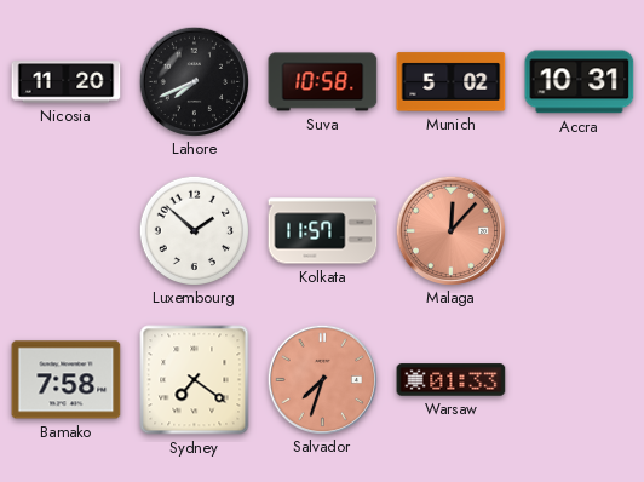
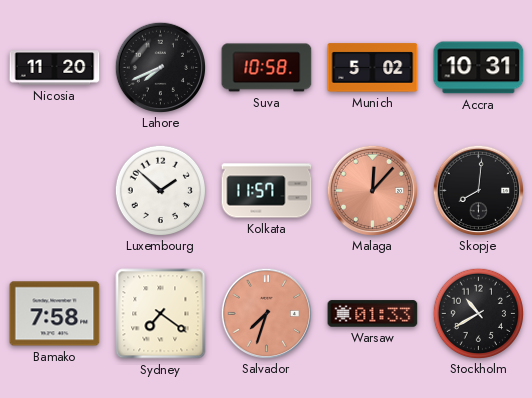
Skopje: none -> 8:01
Stockholm: none -> 10:40
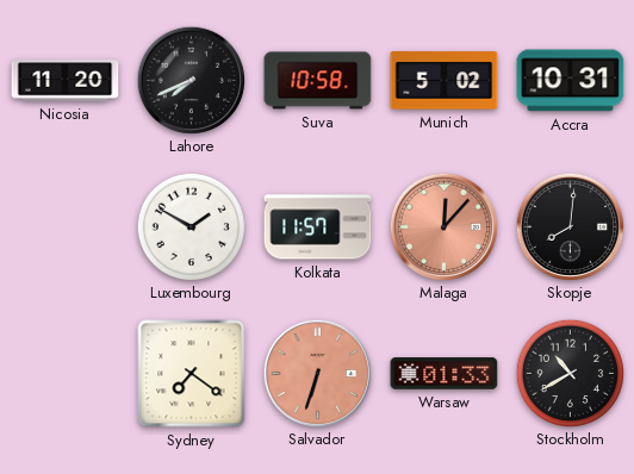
Luxembourg: 1:52 -> 1:50
Bamako: 7:58 -> none
Salvador: 7:33 -> 6:33
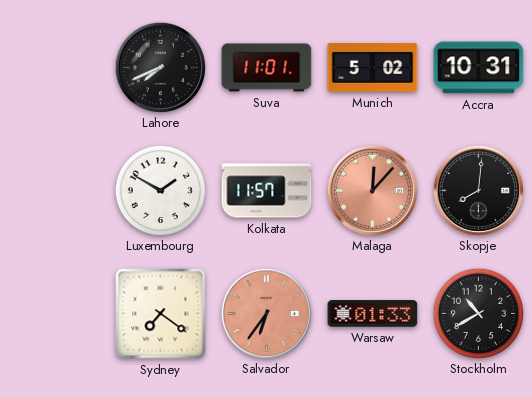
Nicosia: 11:20 -> none
Suva: 10:58 -> 11:01
Salvador: 6:33 -> 6:36
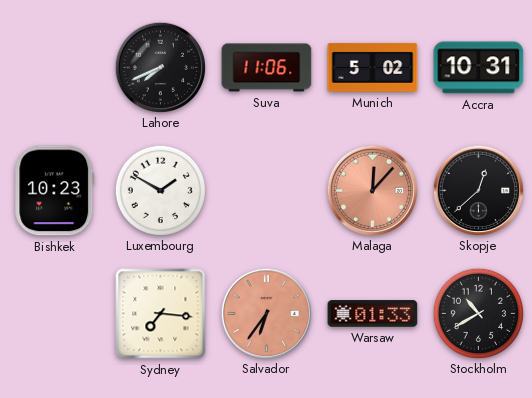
Suva: 11:01 -> 11:06
Bishkek: none -> 10:23
Kolkata: 11:57 -> none
Skopje: 8:01 -> 12:38
Sydney: 7:21 -> 7:16
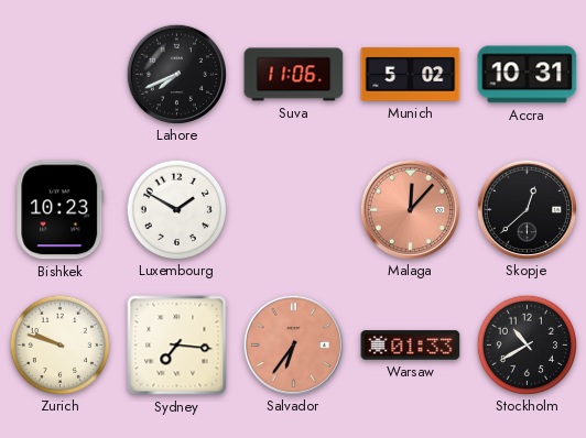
Zurich: none -> 9:48
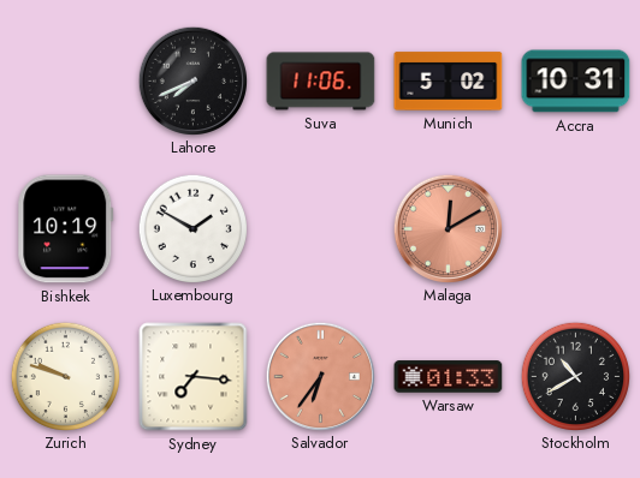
Bishkek: 10:23 -> 10:19
Malaga: 12:07 -> 12:10
Skopje: 12:38 -> none
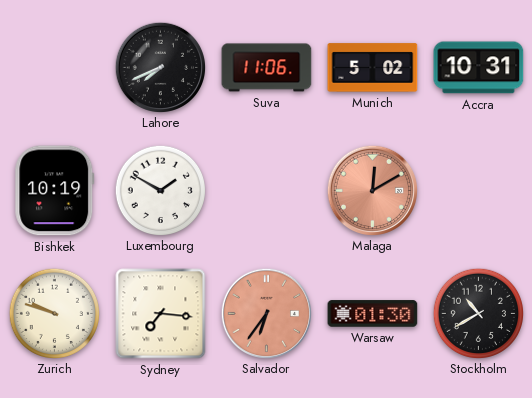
Warsaw: 01:33 -> 01:30
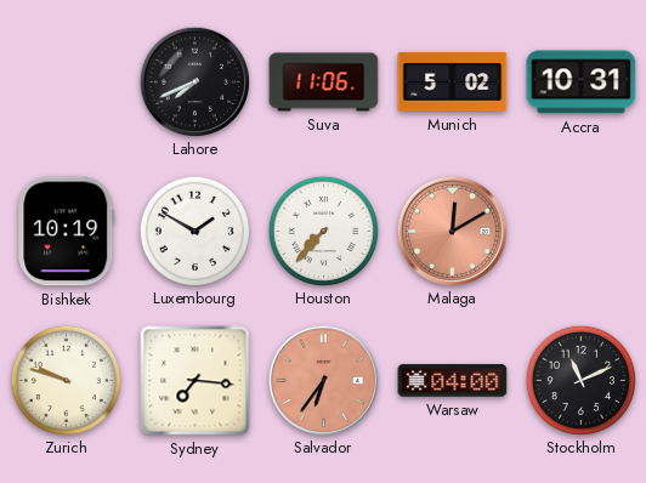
Houston: none -> 7:37
Warsaw: 01:30 -> 04:00
Stockholm: 10:40 -> 11:11
